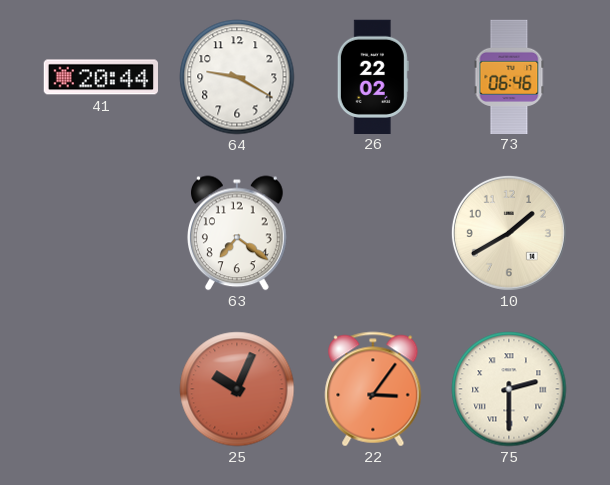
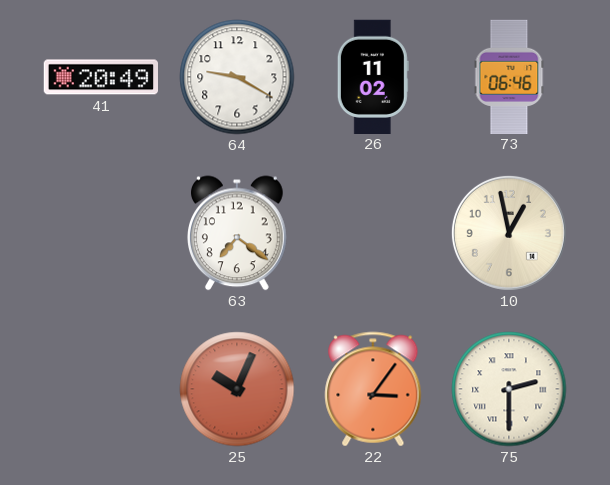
41: 20:44 -> 20:49
26: 22:02 -> 11:02
10: 1:40 -> 12:58
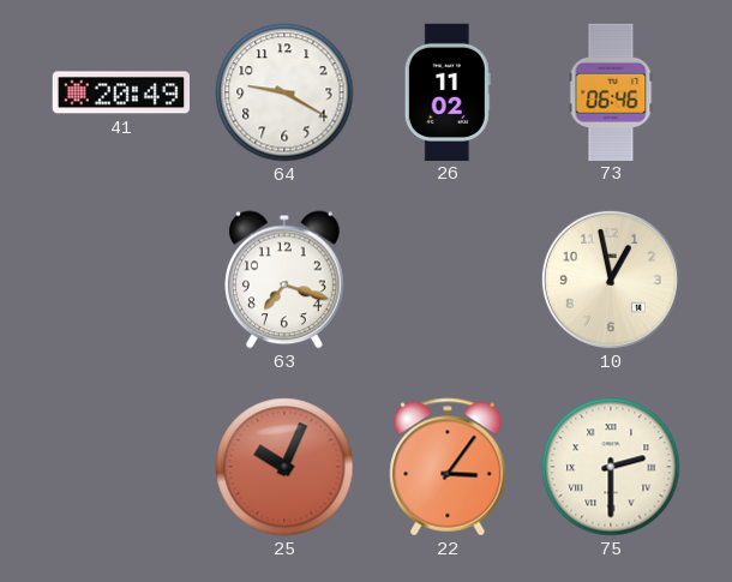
63: 7:21 -> 7:18
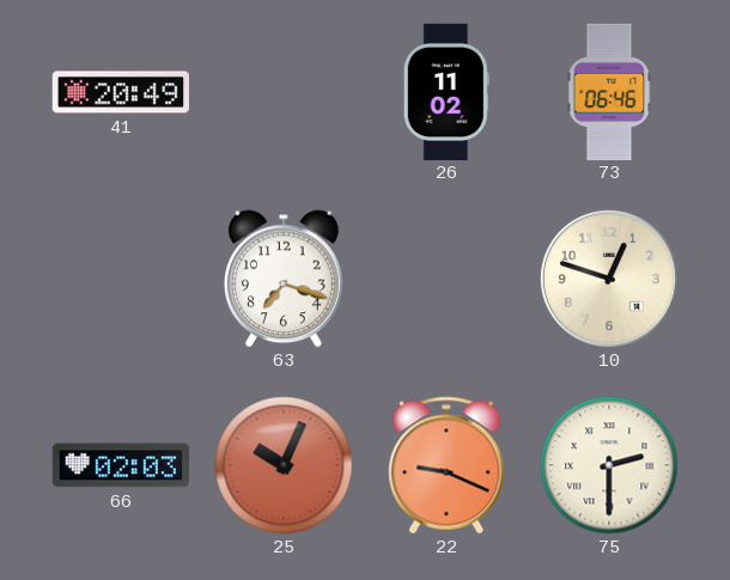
64: 9:20 -> none
10: 12:58 -> 12:48
66: none -> 02:03
22: 3:06 -> 9:19
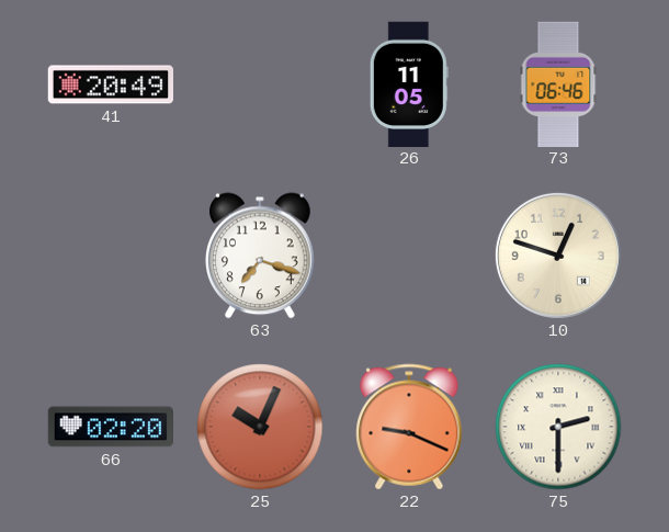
26: 11:02 -> 11:05
66: 02:03 -> 02:20
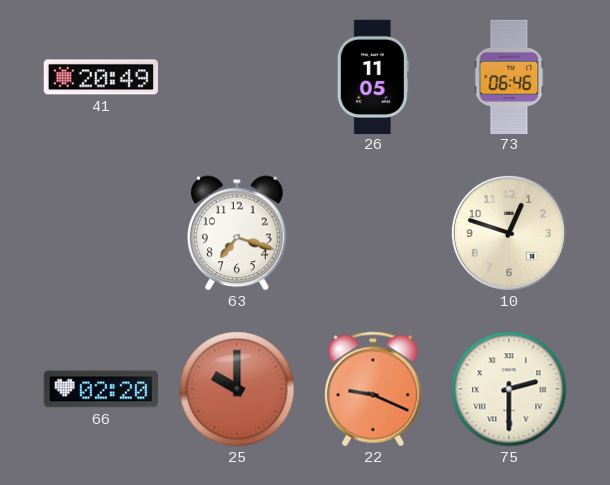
25: 10:04 -> 10:00
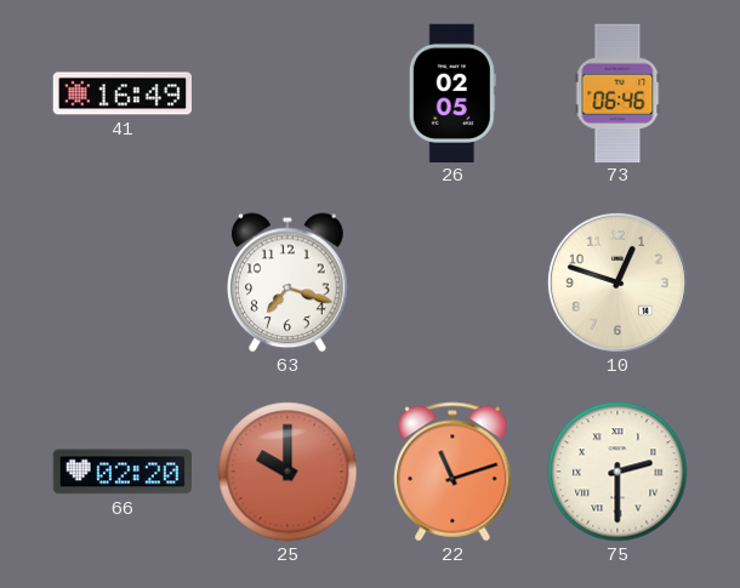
41: 20:49 -> 16:49
26: 11:05 -> 02:05
22: 9:19 -> 11:12
